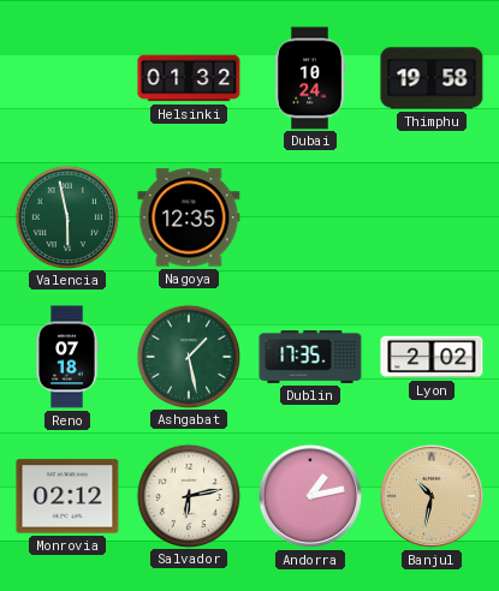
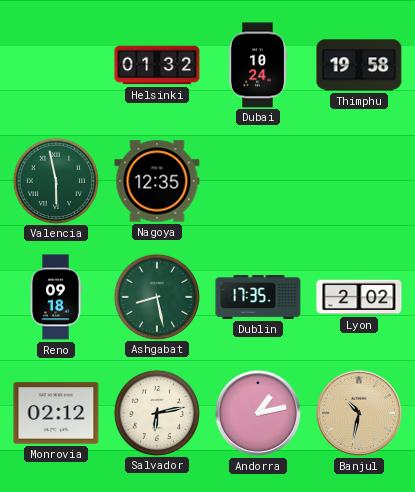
Reno: 07:18 -> 09:18
Ashgabat: 1:28 -> 8:28
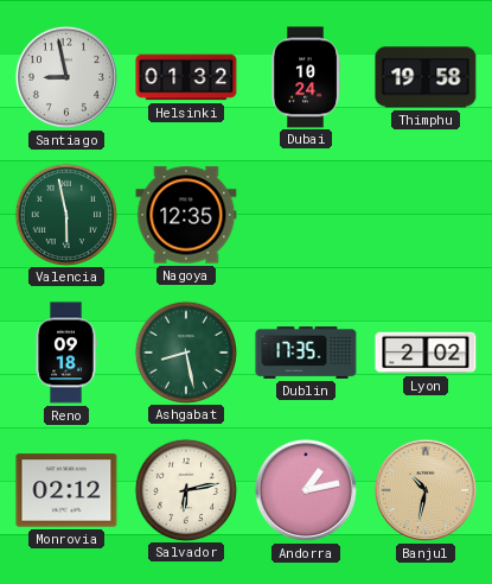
Santiago: none -> 8:58
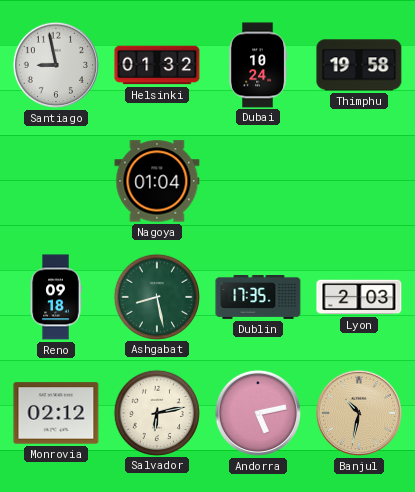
Valencia: 5:58 -> none
Nagoya: 12:35 -> 01:04
Lyon: 2:02 -> 2:03
Andorra: 1:13 -> 5:13
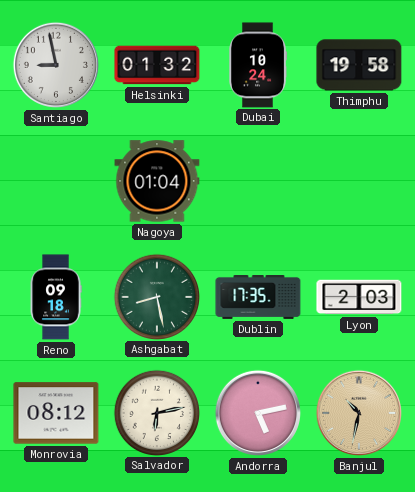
Monrovia: 02:12 -> 08:12
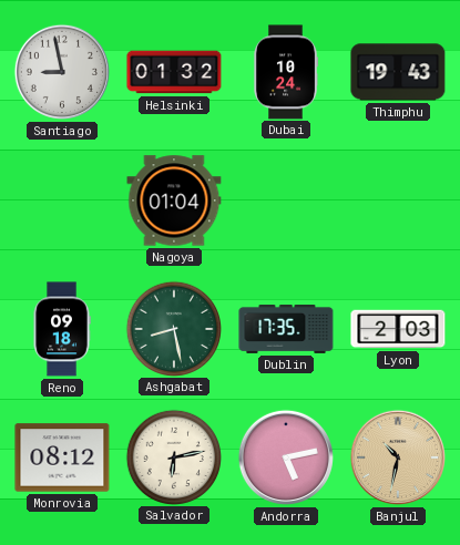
Thimphu: 19:58 -> 19:43
